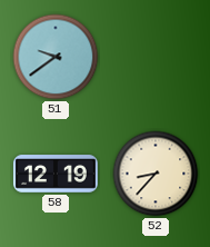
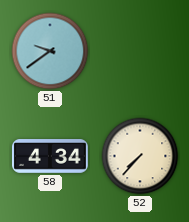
58: 12:19 -> 4:34
52: 8:37 -> 7:37
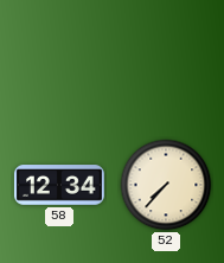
51: 9:39 -> none
58: 4:34 -> 12:34
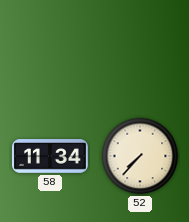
58: 12:34 -> 11:34
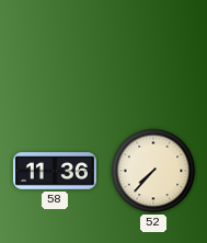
58: 11:34 -> 11:36
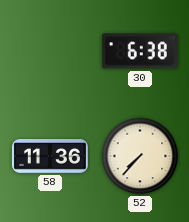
30: none -> 6:38
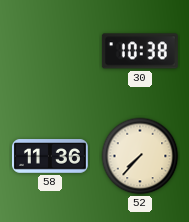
30: 6:38 -> 10:38
